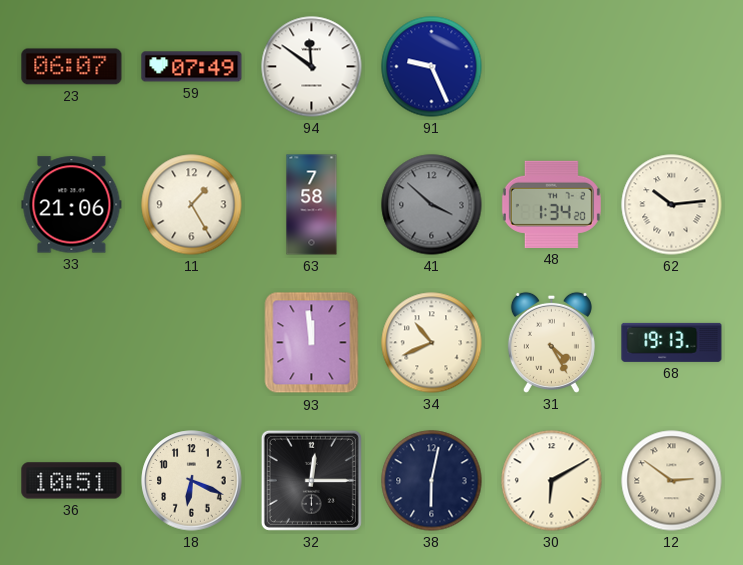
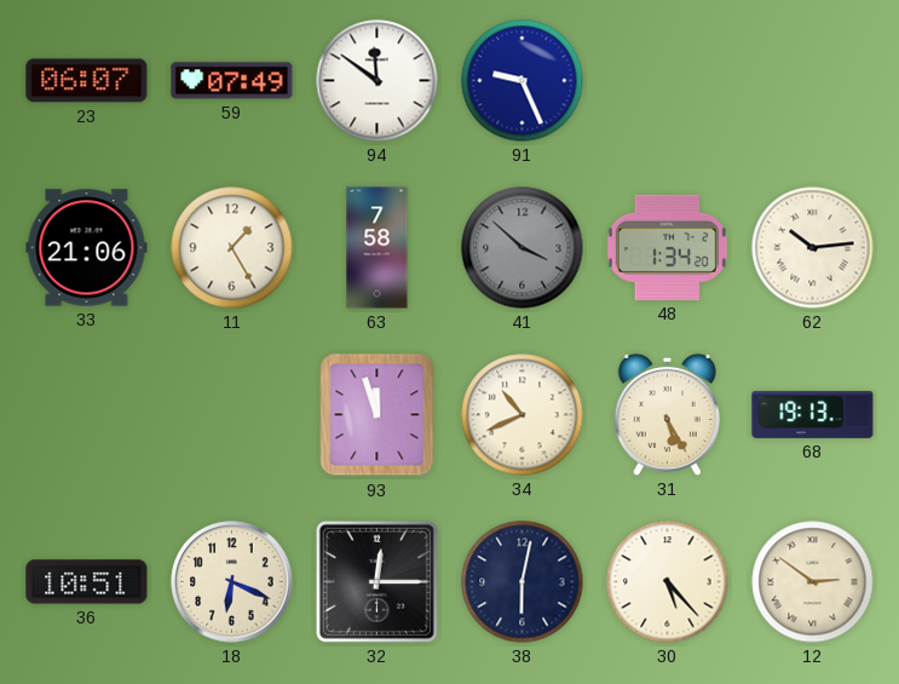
93: 11:59 -> 11:57
31: 4:25 -> 5:25
30: 6:10 -> 5:23
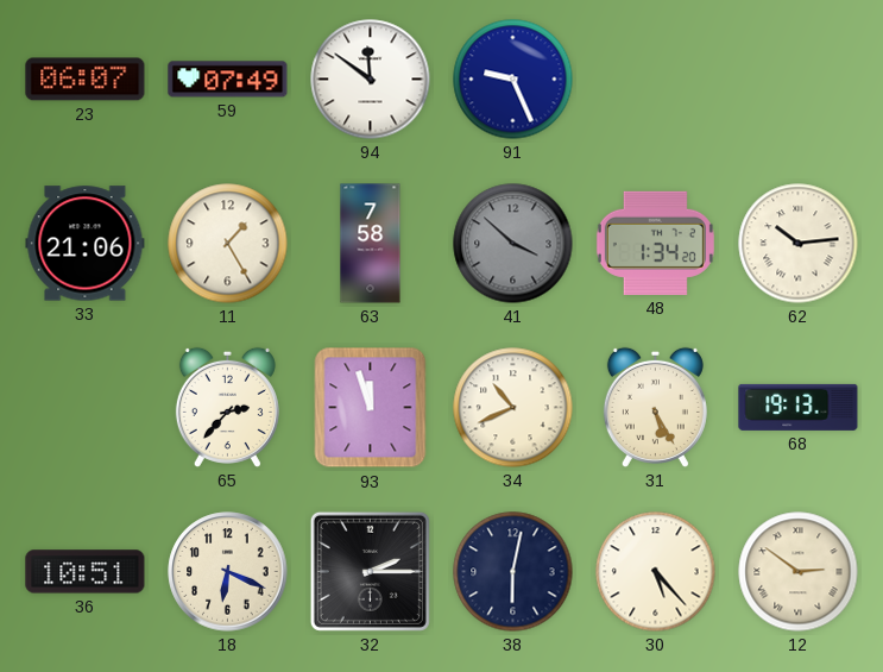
65: none -> 2:37
32: 12:15 -> 2:15
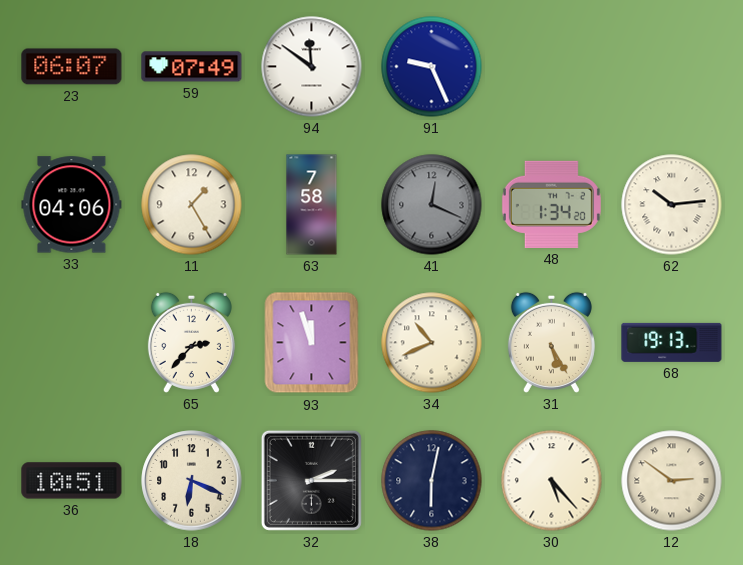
33: 21:06 -> 04:06
41: 3:52 -> 12:19
